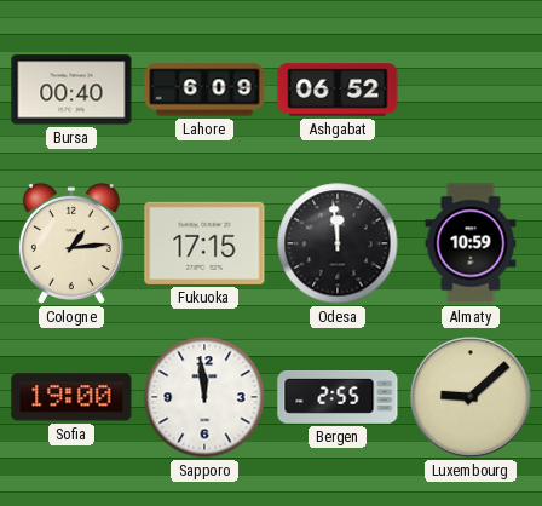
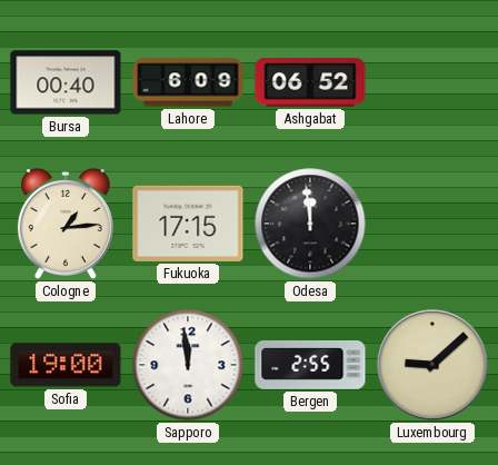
Almaty: 10:59 -> none
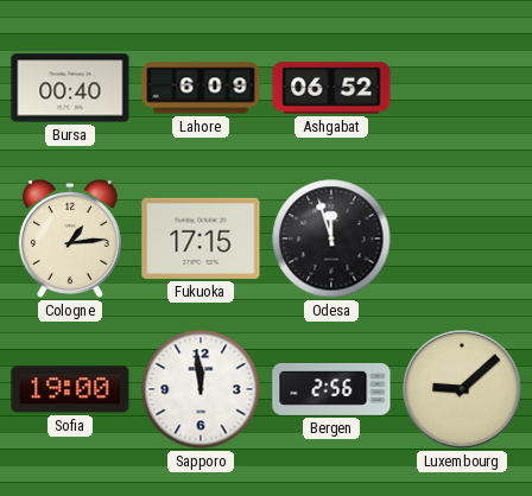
Odesa: 11:59 -> 11:57
Bergen: 2:55 -> 2:56
